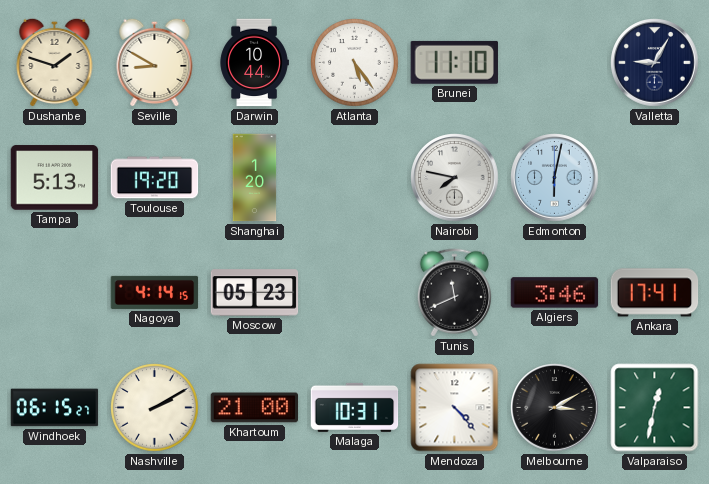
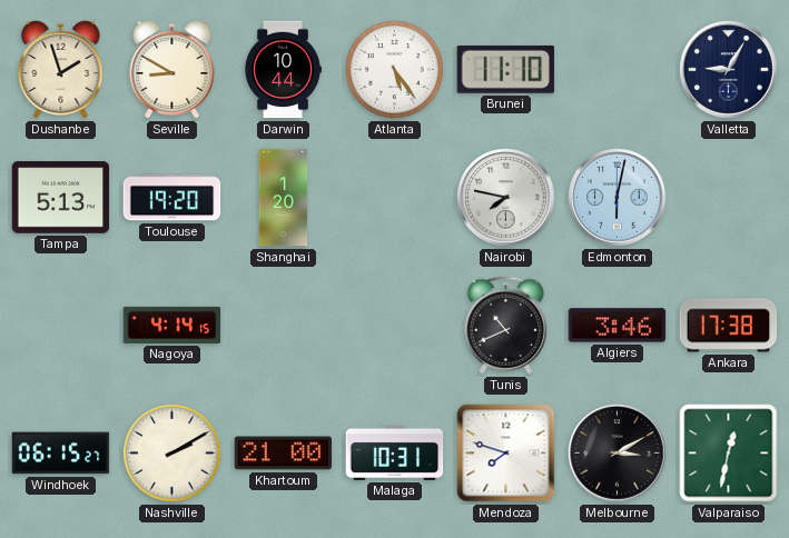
Dushanbe: 1:48 -> 1:57
Moscow: 05:23 -> none
Tunis: 11:41 -> 10:41
Ankara: 17:41 -> 17:38
Mendoza: 4:23 -> 7:48
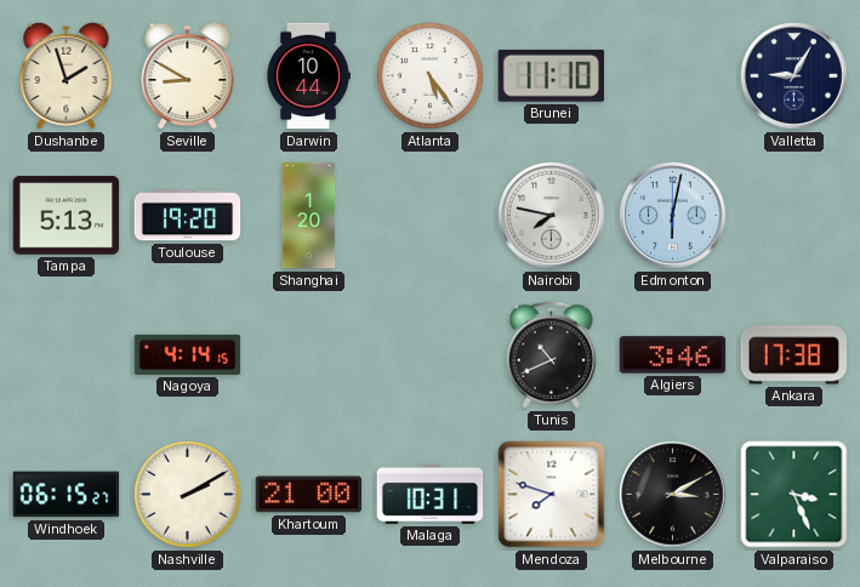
Valparaiso: 12:32 -> 3:26
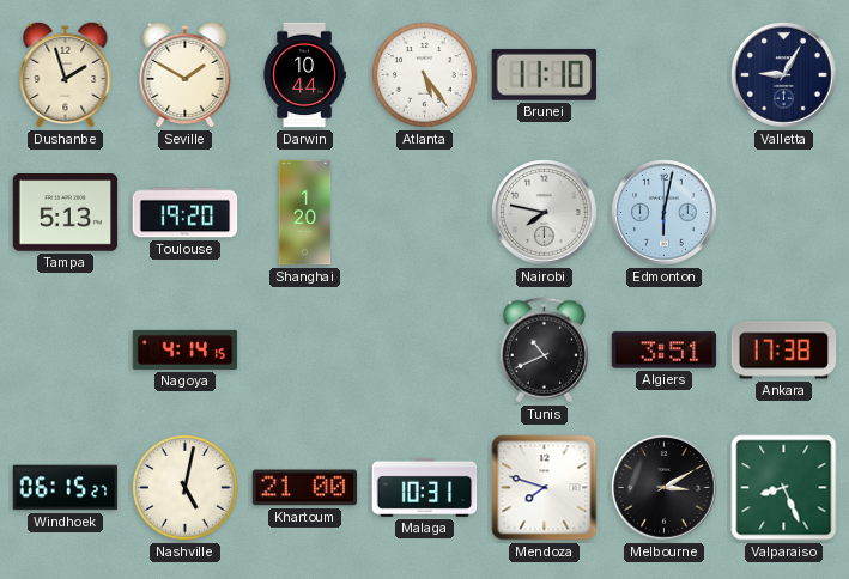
Seville: 8:50 -> 1:50
Algiers: 3:46 -> 3:51
Nashville: 2:10 -> 5:02
Valparaiso: 3:26 -> 8:26
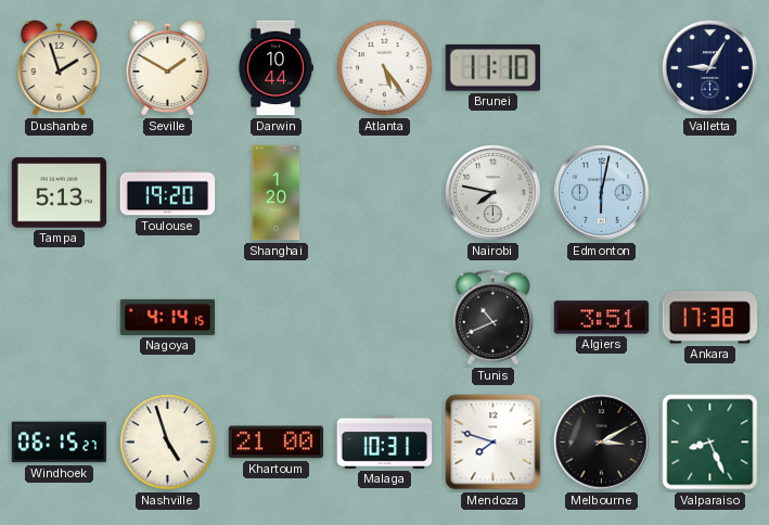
Nashville: 5:02 -> 4:57
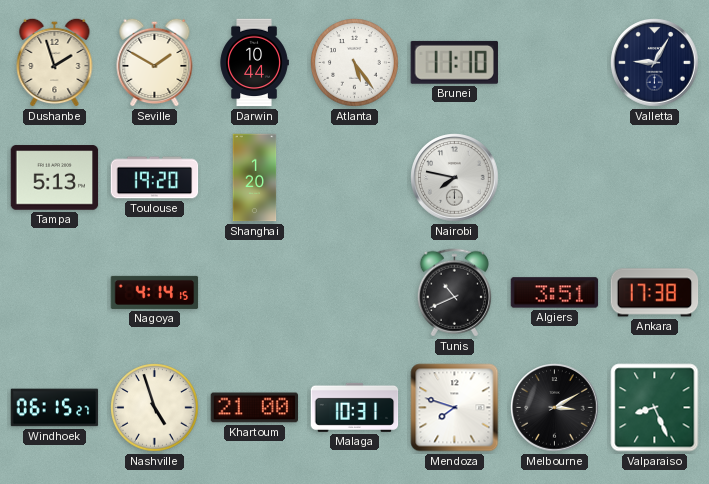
Edmonton: 6:02 -> none
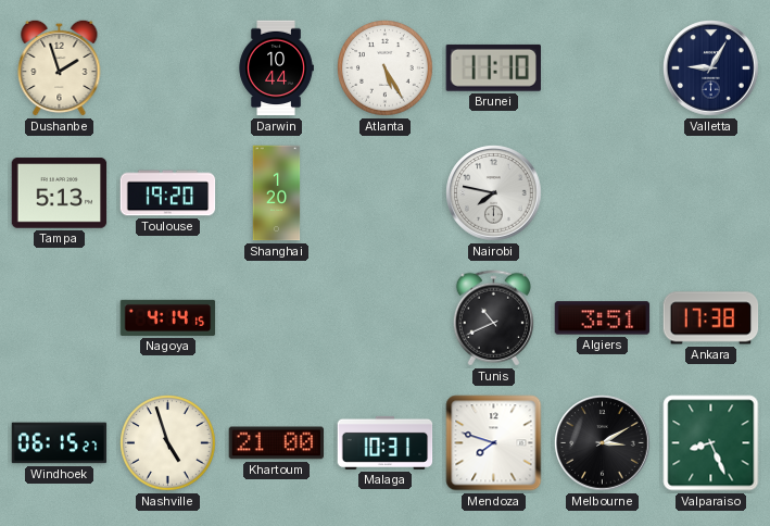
Seville: 1:50 -> none
Atlanta: 5:24 -> 5:25
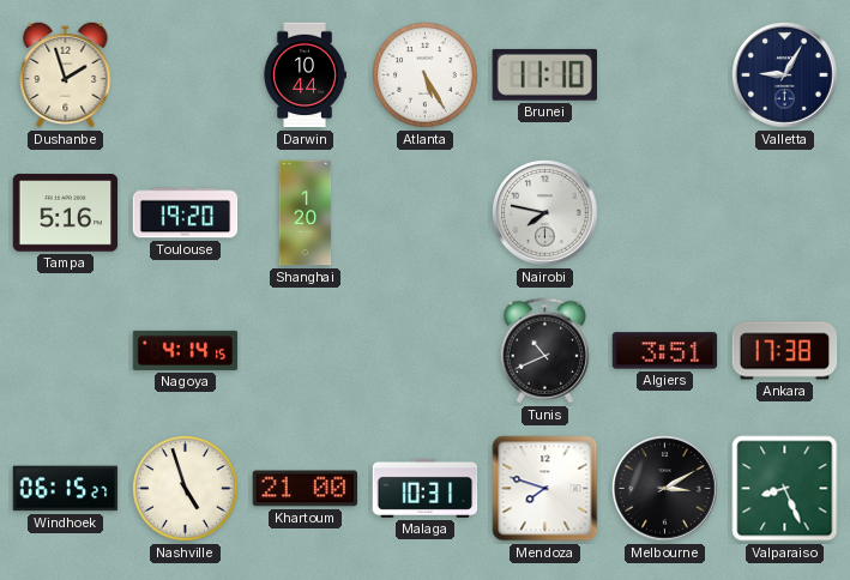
Tampa: 5:13 -> 5:16
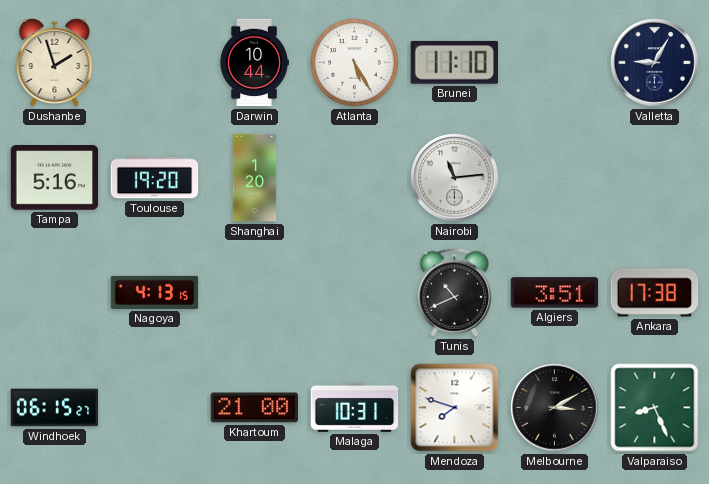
Nairobi: 7:47 -> 11:14
Nagoya: 4:14 -> 4:13
Nashville: 4:57 -> none
